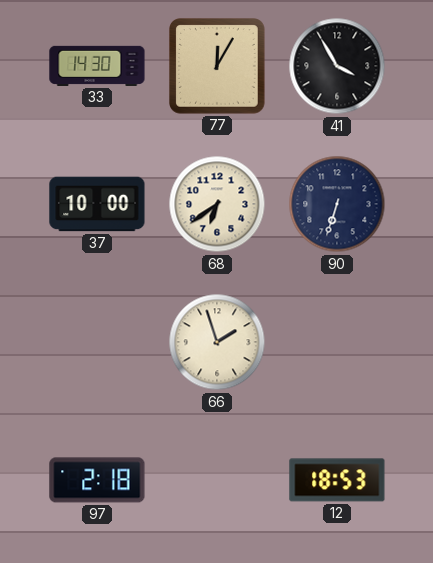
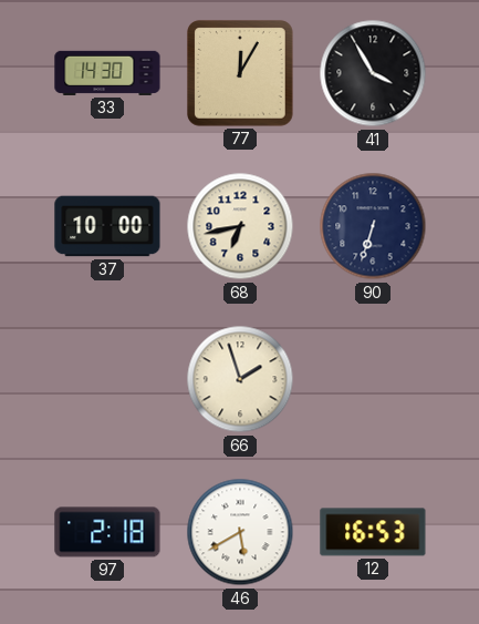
68: 6:39 -> 6:43
46: none -> 5:40
12: 18:53 -> 16:53
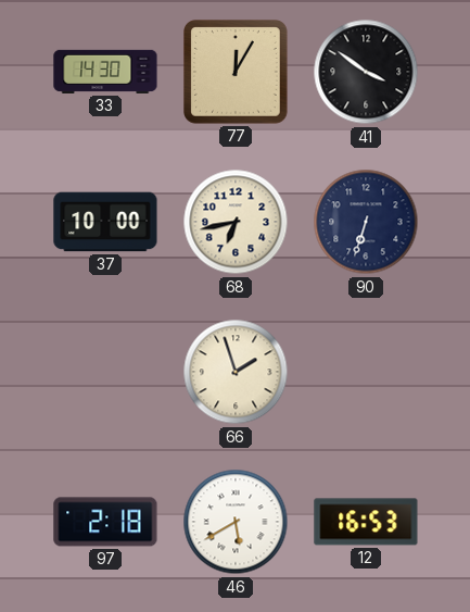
41: 3:55 -> 3:51
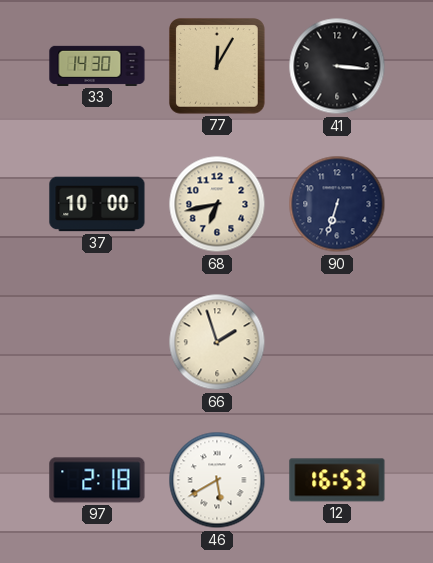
41: 3:51 -> 3:16
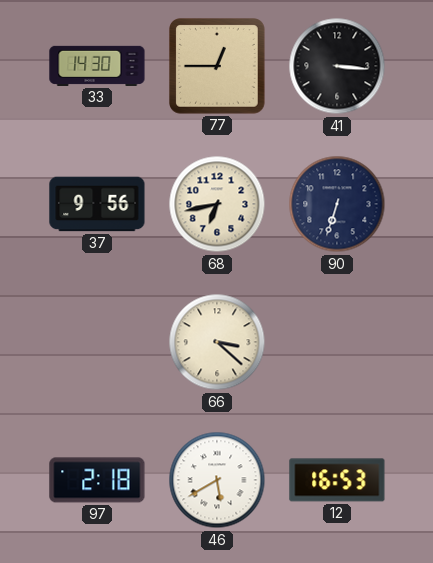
77: 12:05 -> 12:45
37: 10:00 -> 9:56
66: 1:57 -> 3:22
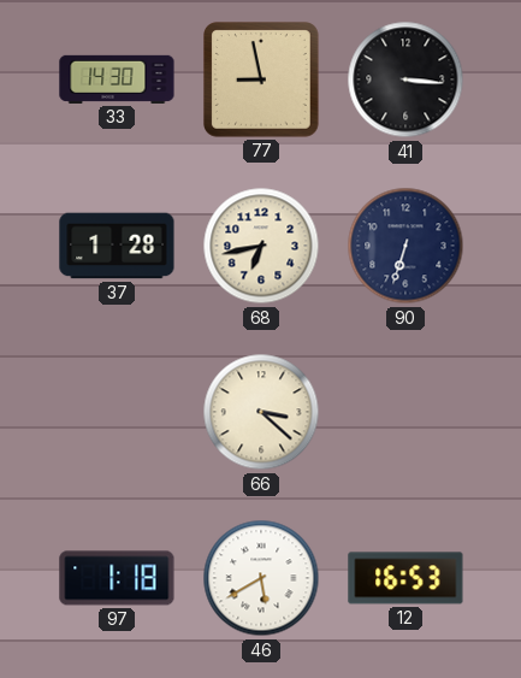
77: 12:45 -> 8:58
37: 9:56 -> 1:28
97: 2:18 -> 1:18
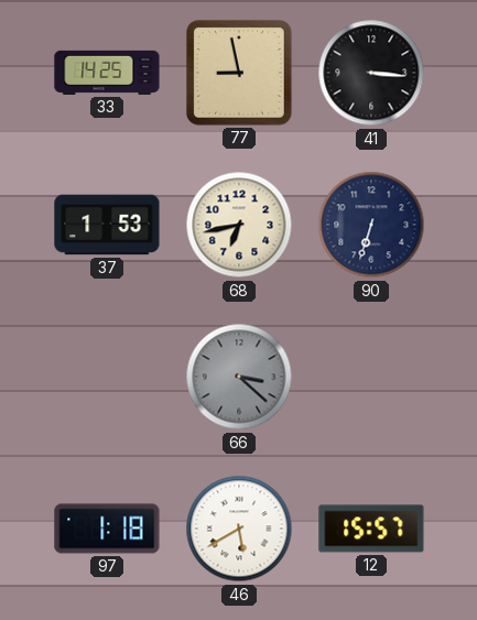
33: 14:30 -> 14:25
37: 1:28 -> 1:53
66 dial: cream -> grey
12: 16:53 -> 15:57
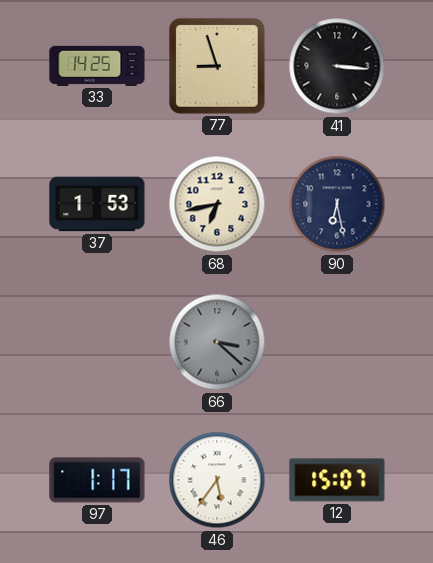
77: 8:58 -> 8:57
90: 6:33 -> 6:28
97: 1:18 -> 1:17
46: 5:40 -> 5:36
12: 15:57 -> 15:07
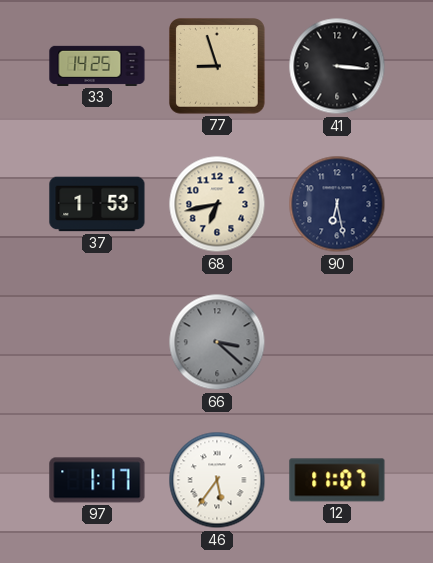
12: 15:07 -> 11:07
